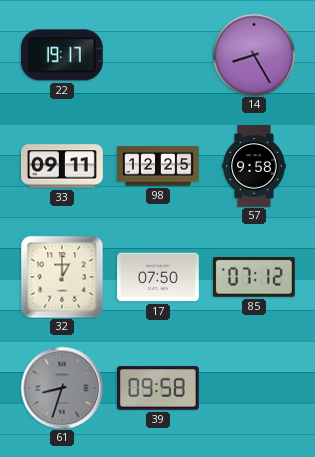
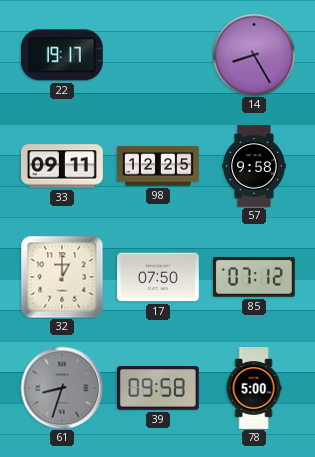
78: none -> 5:00
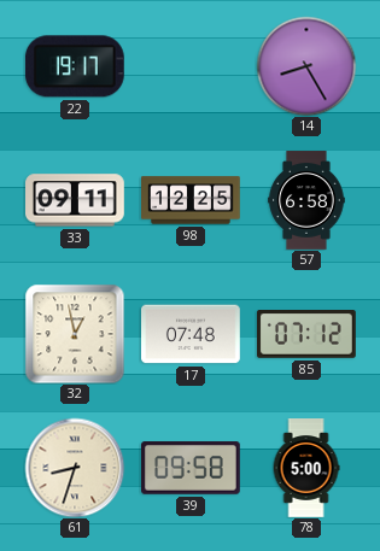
57: 9:58 -> 6:58
32: 1:00 -> 12:58
17: 07:50 -> 07:48
61 dial: grey -> cream
